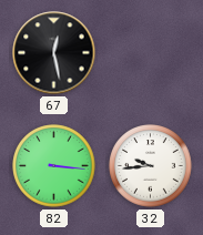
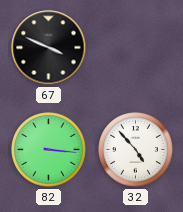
67: 12:28 -> 3:49
32: 9:44 -> 4:53
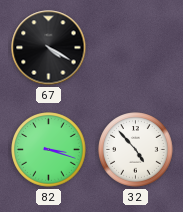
67: 3:49 -> 4:20
82: 3:16 -> 3:18
